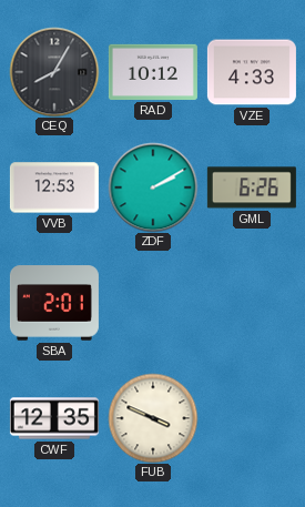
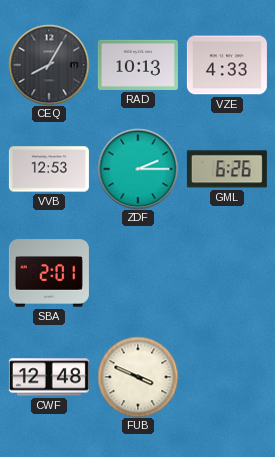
RAD: 10:12 -> 10:13
ZDF: 2:10 -> 2:15
CWF: 12:35 -> 12:48
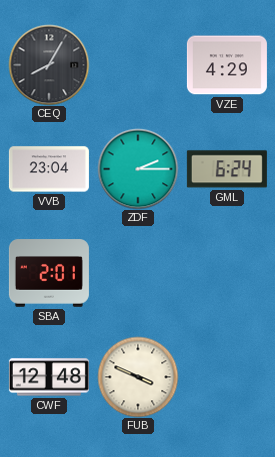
RAD: 10:13 -> none
VZE: 4:33 -> 4:29
VVB: 12:53 -> 23:04
GML: 6:26 -> 6:24
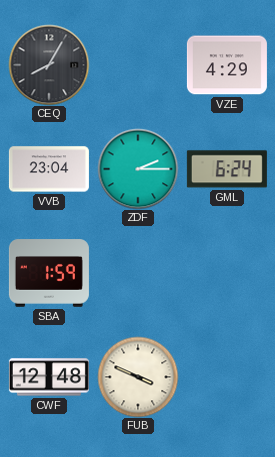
SBA: 2:01 -> 1:59
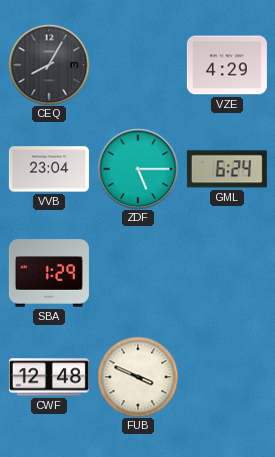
ZDF: 2:15 -> 5:15
SBA: 1:59 -> 1:29
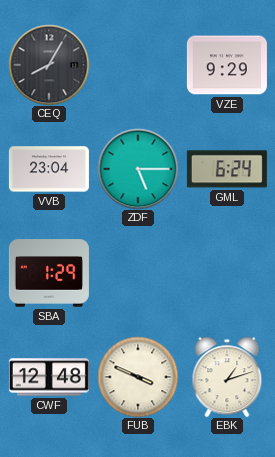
VZE: 4:29 -> 9:29
EBK: none -> 1:12
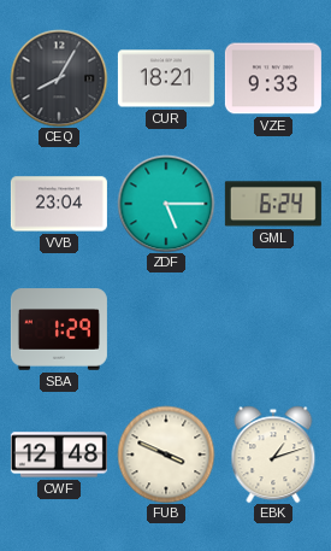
CUR: none -> 18:21
VZE: 9:29 -> 9:33
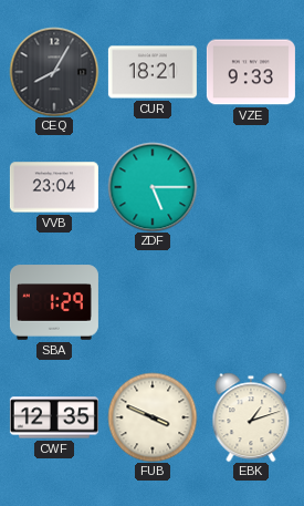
GML: 6:24 -> none
CWF: 12:48 -> 12:35
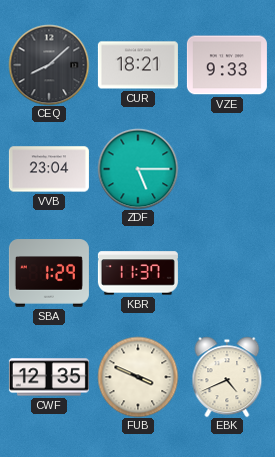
CEQ: 8:05 -> 8:08
KBR: none -> 11:37
EBK: 1:12 -> 4:41
